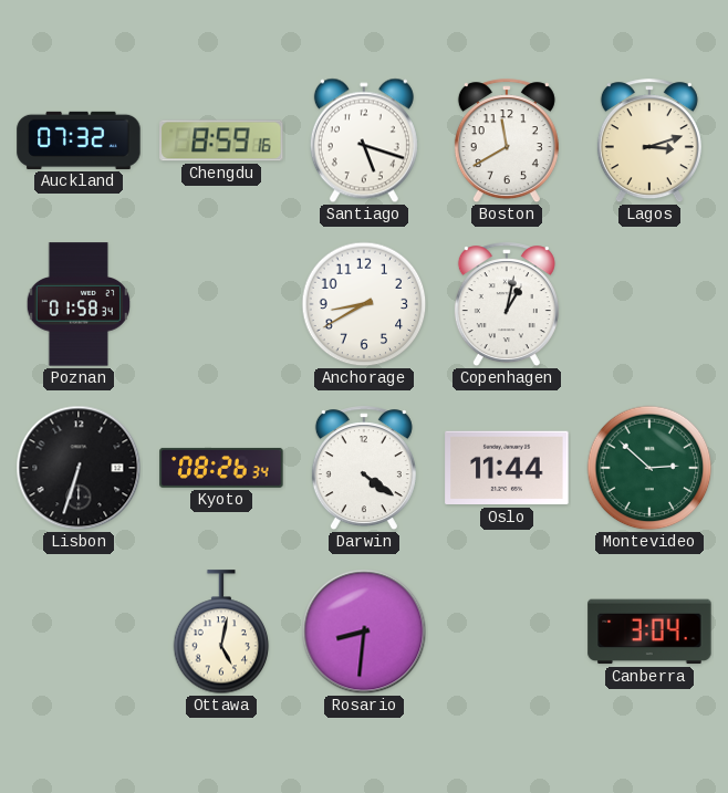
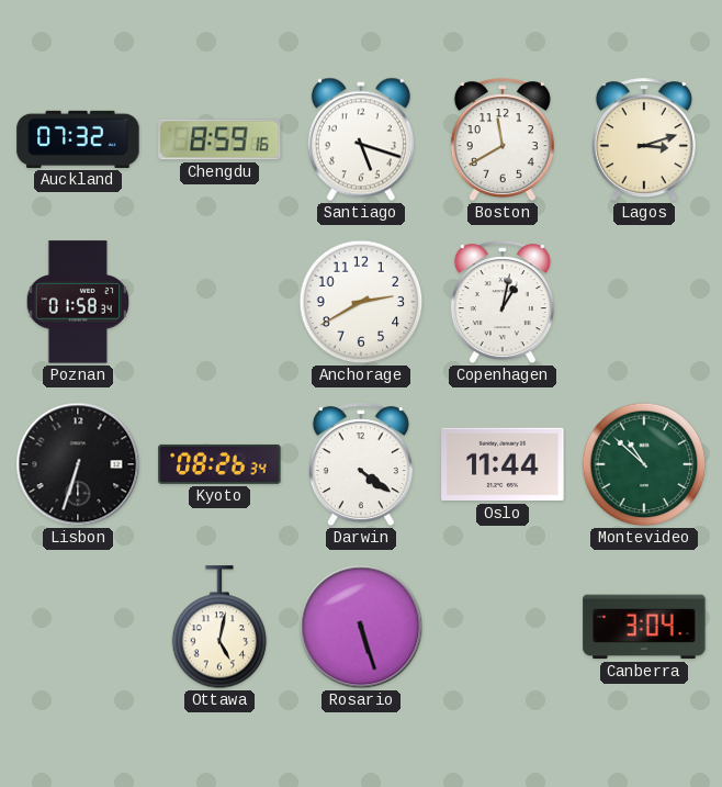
Anchorage: 8:40 -> 2:40
Montevideo: 2:52 -> 10:52
Rosario: 8:31 -> 5:27
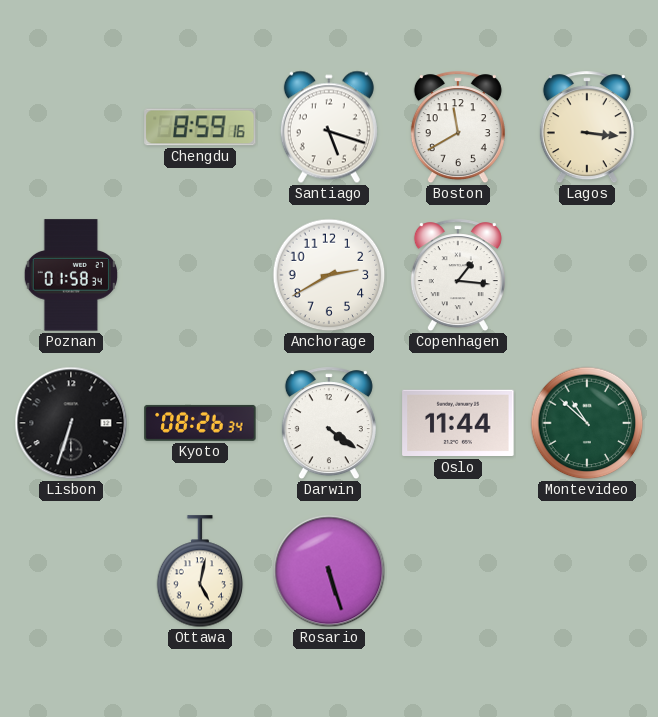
Auckland: 07:32 -> none
Lagos: 3:12 -> 3:16
Copenhagen: 1:02 -> 1:16
Canberra: 3:04 -> none
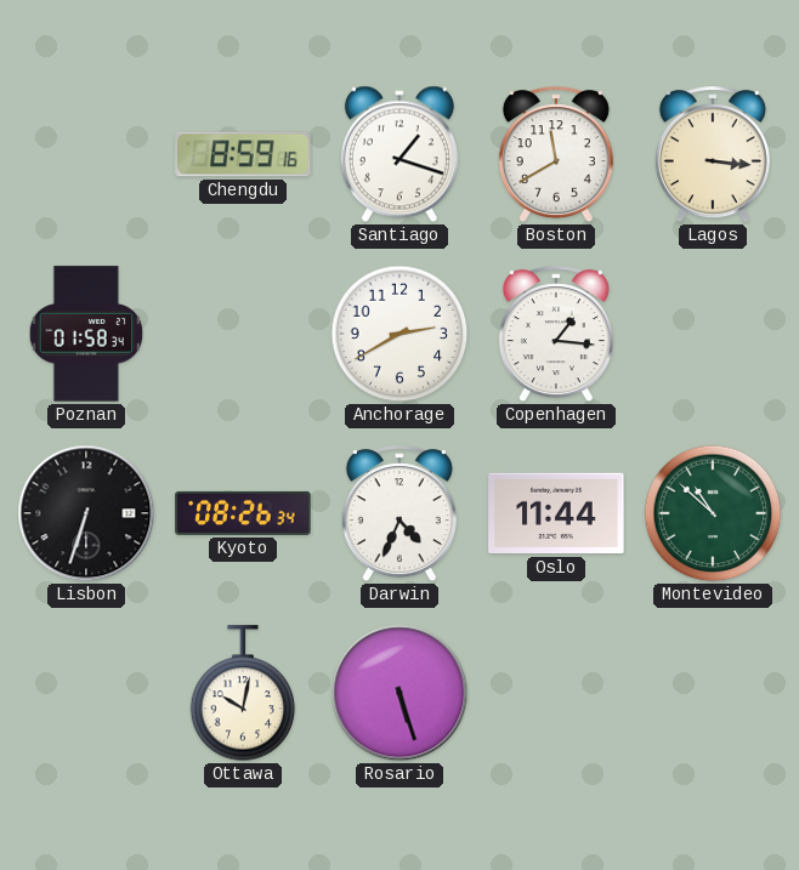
Santiago: 5:18 -> 1:18
Darwin: 4:21 -> 4:34
Ottawa: 5:02 -> 10:02
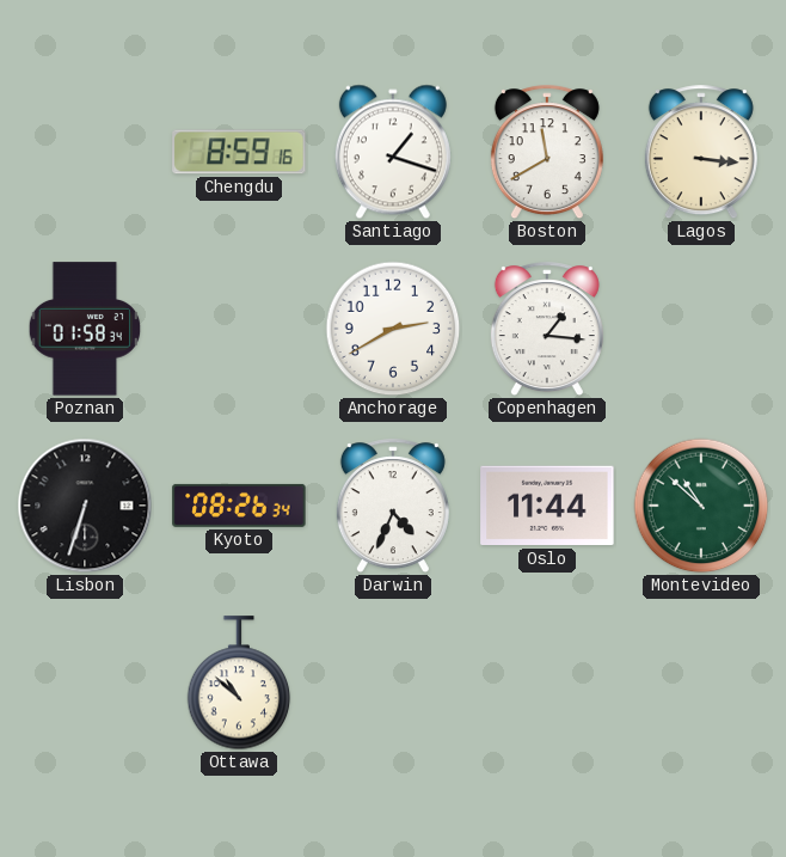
Ottawa: 10:02 -> 10:52
Rosario: 5:27 -> none
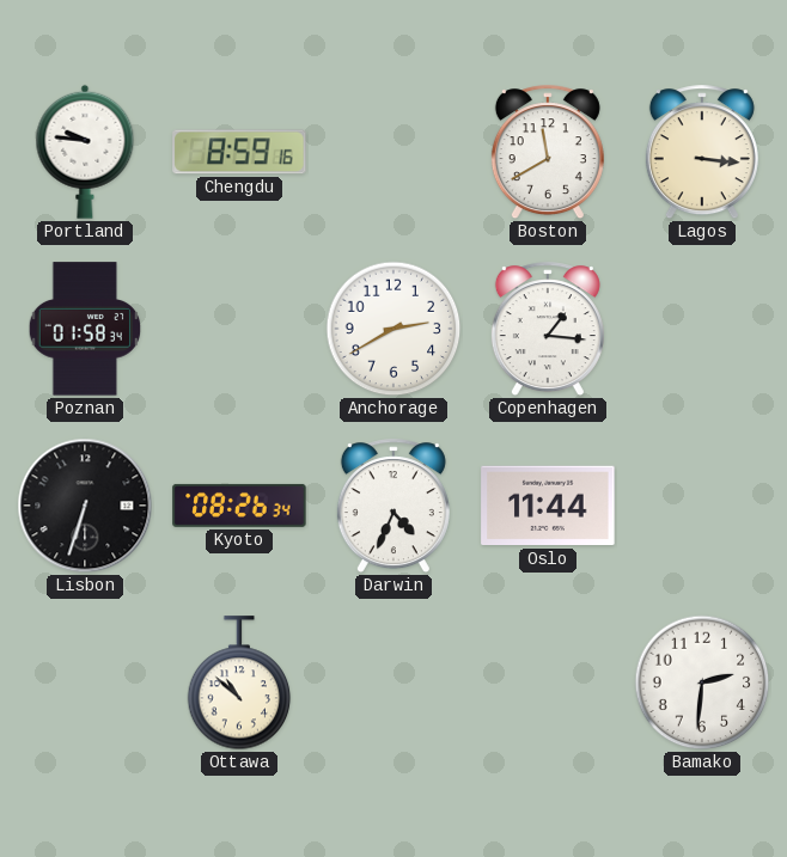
Portland: none -> 9:46
Santiago: 1:18 -> none
Montevideo: 10:52 -> none
Bamako: none -> 2:31
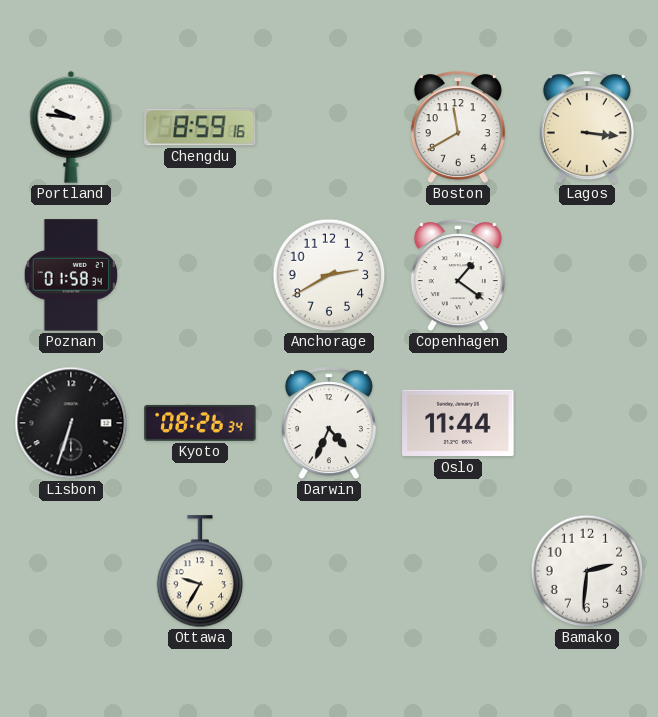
Copenhagen: 1:16 -> 1:21
Ottawa: 10:52 -> 9:35
